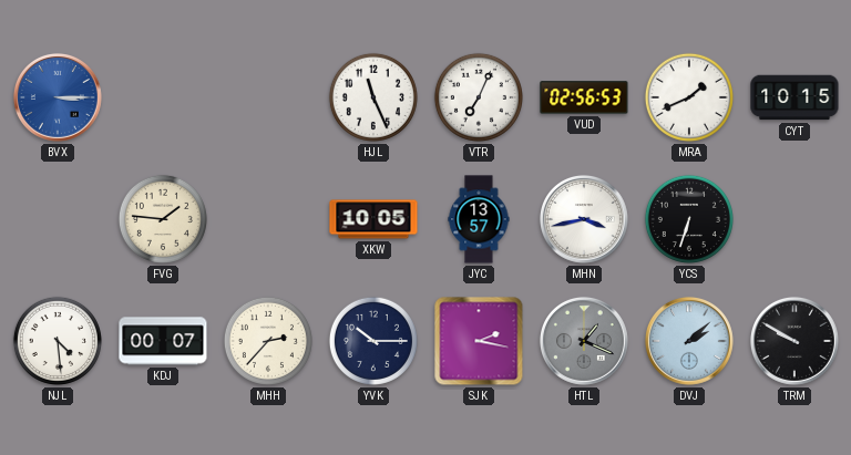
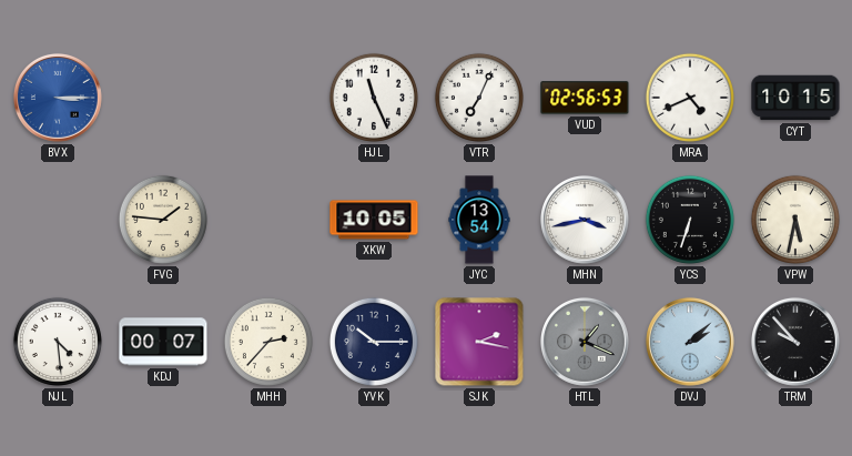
MRA: 1:41 -> 4:41
JYC: 13:57 -> 13:54
VPW: none -> 5:32
TRM: 9:50 -> 9:53
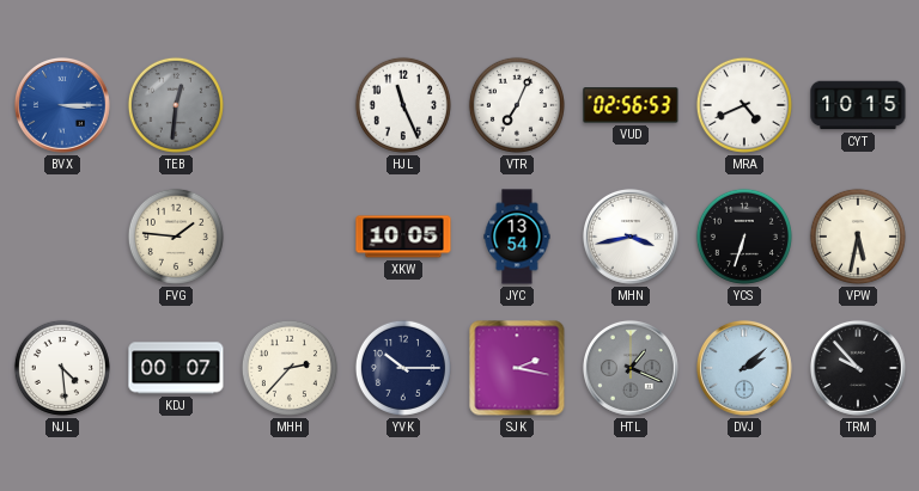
TEB: none -> 12:31
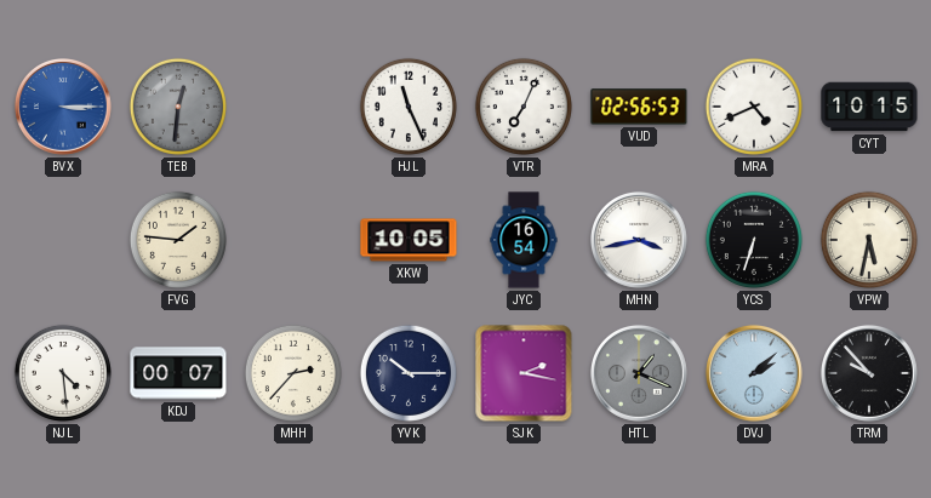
JYC: 13:54 -> 16:54
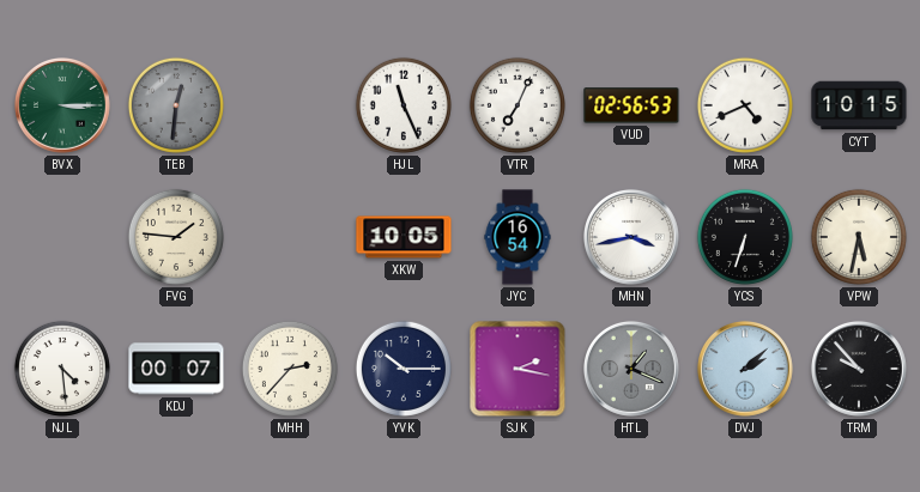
BVX dial: blue -> green
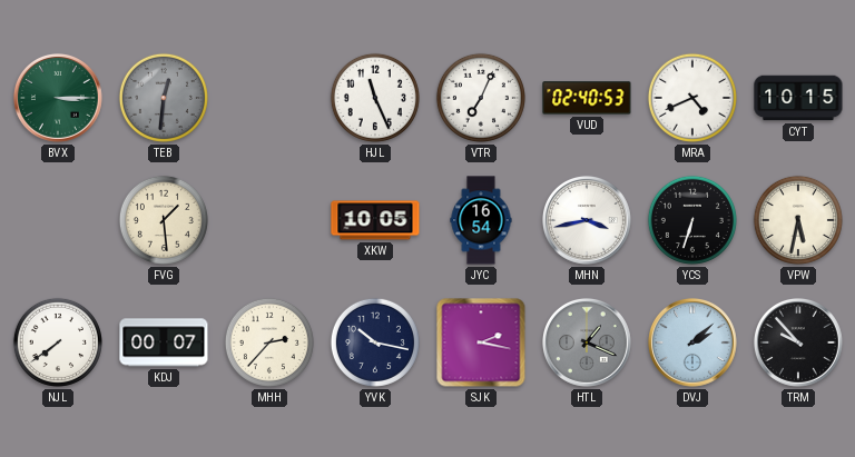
VUD: 02:56 -> 02:40
FVG: 1:46 -> 1:29
NJL: 4:29 -> 7:39
YVK: 10:15 -> 10:17
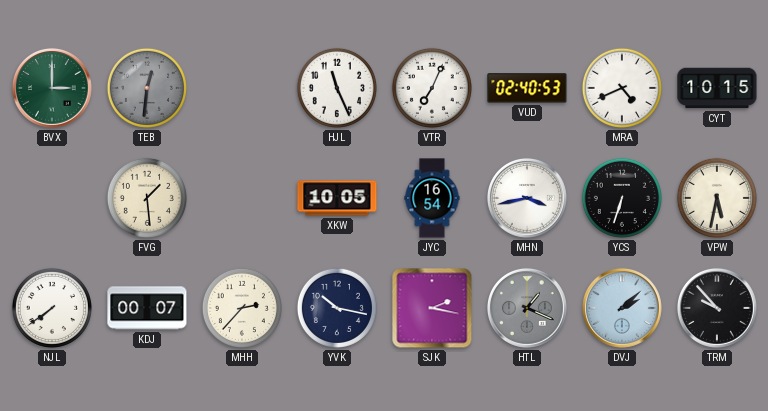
BVX: 3:15 -> 3:00
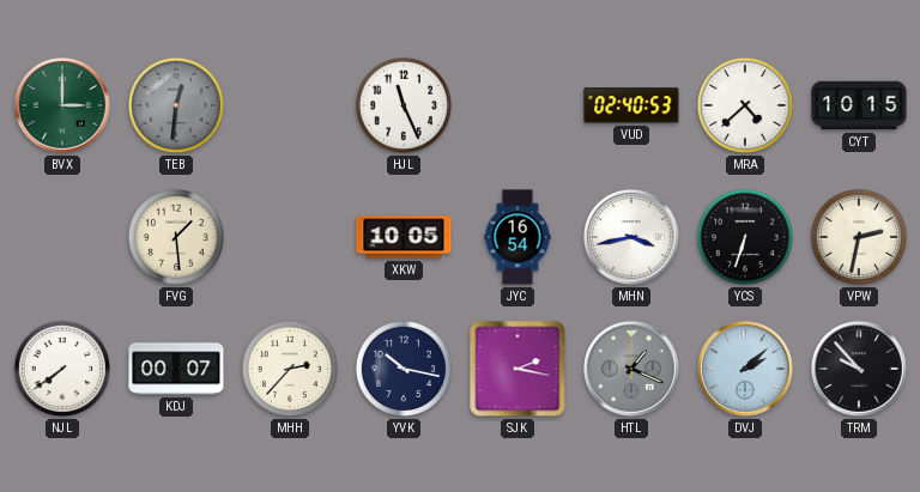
VTR: 7:04 -> none
MRA: 4:41 -> 4:38
VPW: 5:32 -> 2:32
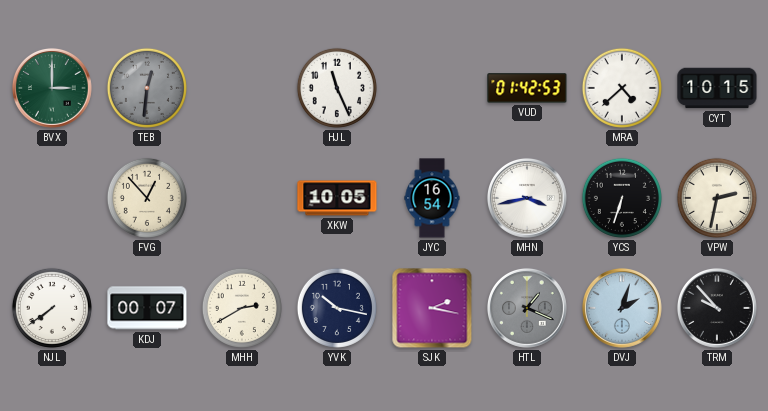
VUD: 02:40 -> 01:42
FVG: 1:29 -> 12:53
MHH: 2:37 -> 2:40
DVJ: 2:08 -> 2:03
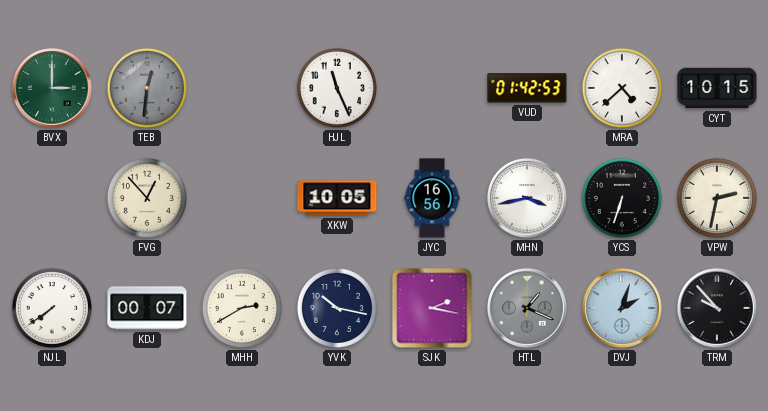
JYC: 16:54 -> 16:56
